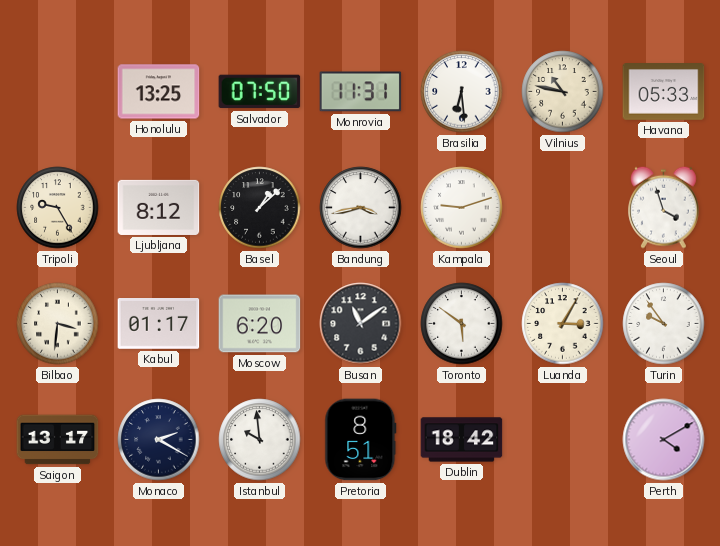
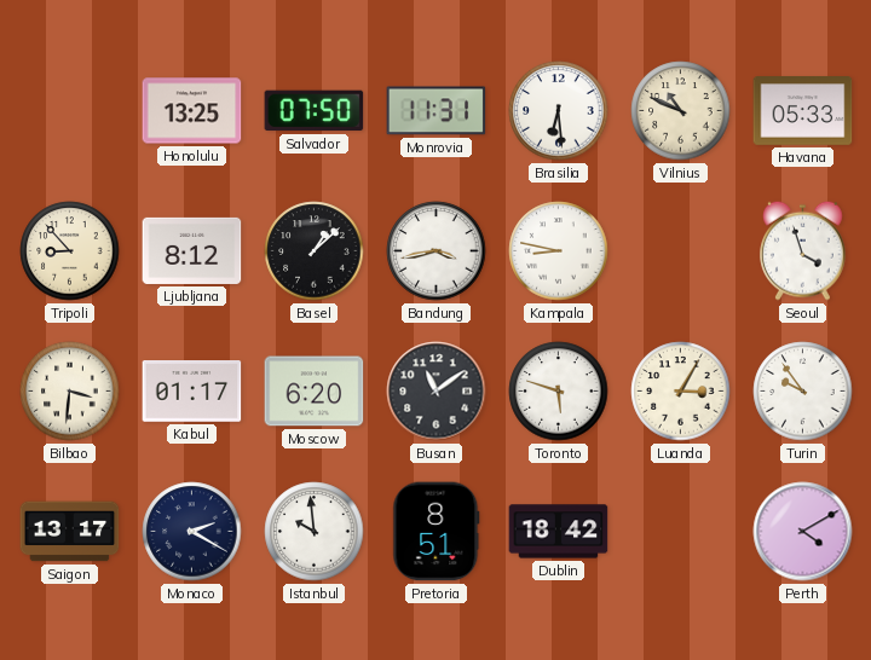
Vilnius: 10:47 -> 10:49
Tripoli: 9:25 -> 8:53
Kampala: 9:12 -> 8:47
Toronto: 5:51 -> 5:48
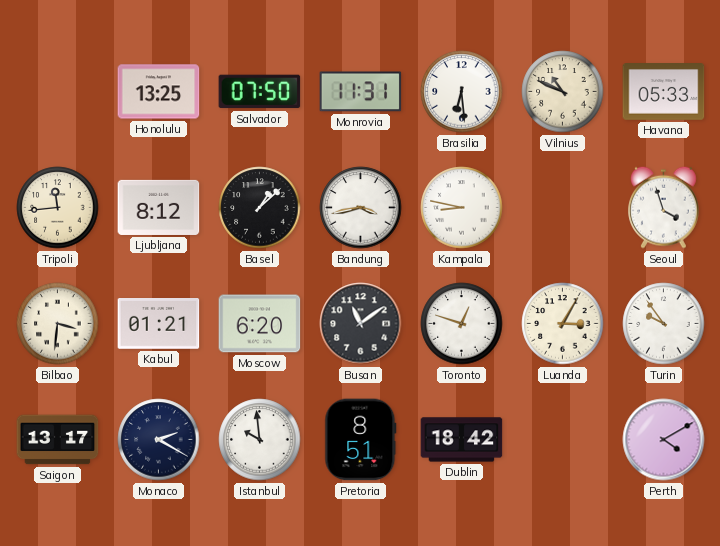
Tripoli: 8:53 -> 11:44
Kabul: 01:17 -> 01:21
Toronto: 5:48 -> 12:48
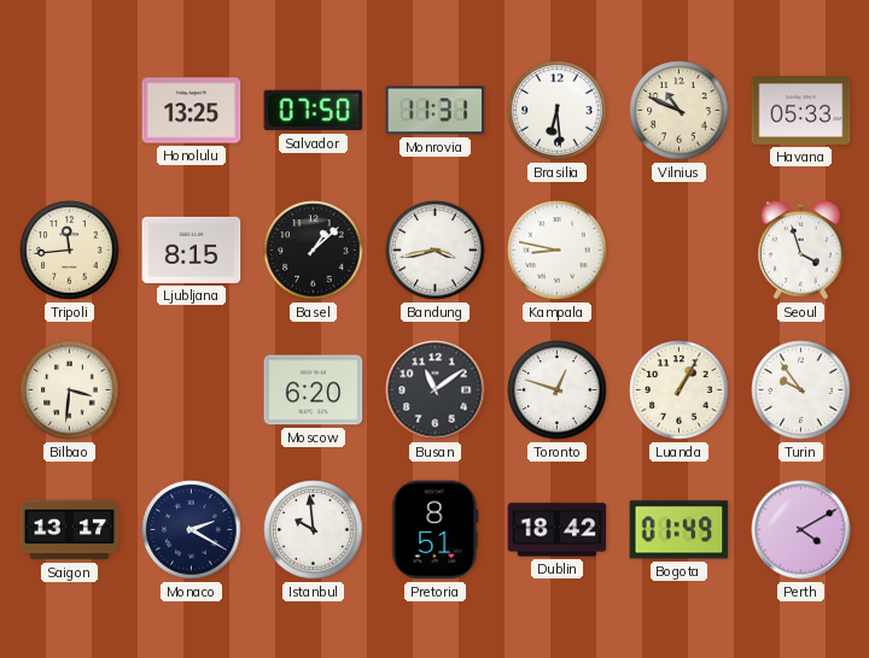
Ljubljana: 8:12 -> 8:15
Kabul: 01:21 -> none
Luanda: 3:05 -> 1:05
Bogota: none -> 01:49
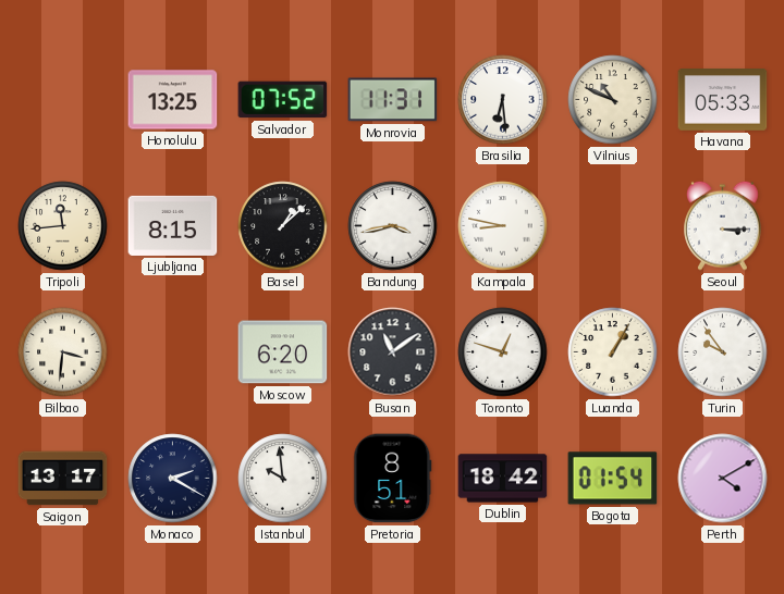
Salvador: 07:50 -> 07:52
Seoul: 3:57 -> 3:15
Bogota: 01:49 -> 01:54
